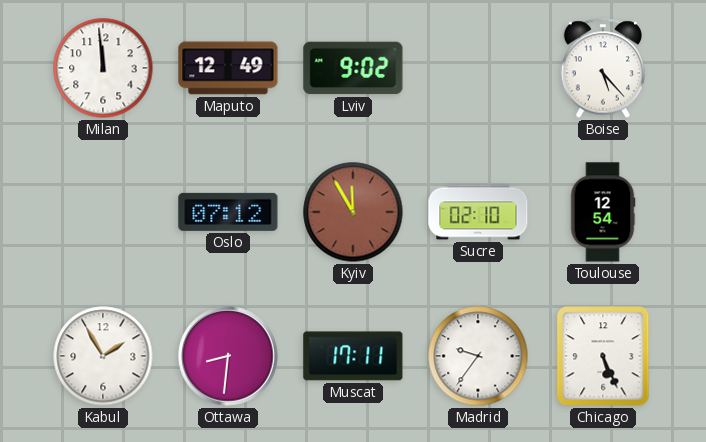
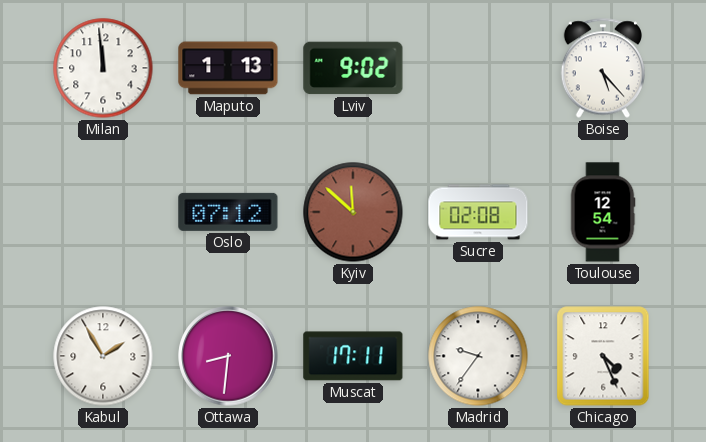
Maputo: 12:49 -> 1:13
Kyiv: 11:55 -> 11:52
Sucre: 02:10 -> 02:08
Chicago: 5:26 -> 4:26
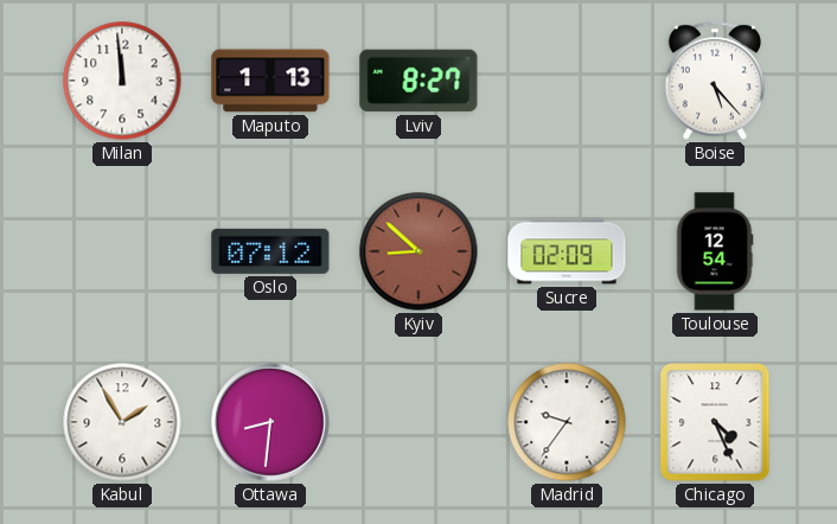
Lviv: 9:02 -> 8:27
Kyiv: 11:52 -> 8:52
Sucre: 02:08 -> 02:09
Muscat: 17:11 -> none
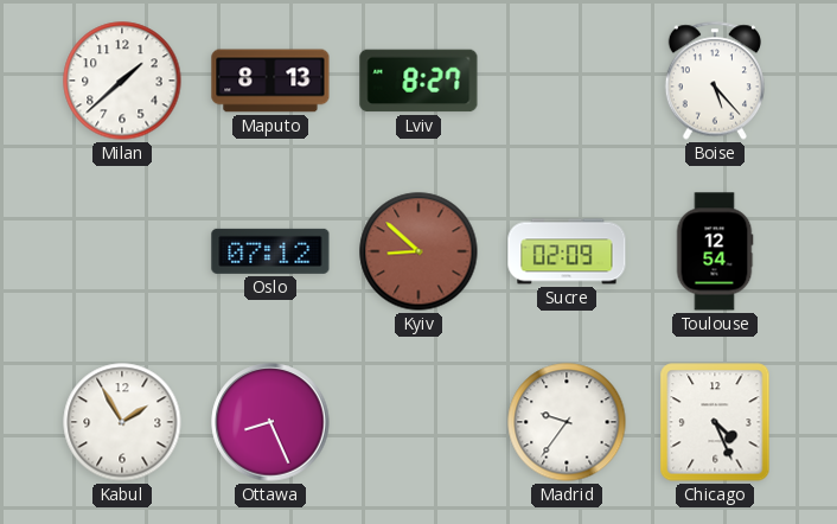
Milan: 11:59 -> 1:38
Maputo: 1:13 -> 8:13
Ottawa: 8:31 -> 8:26
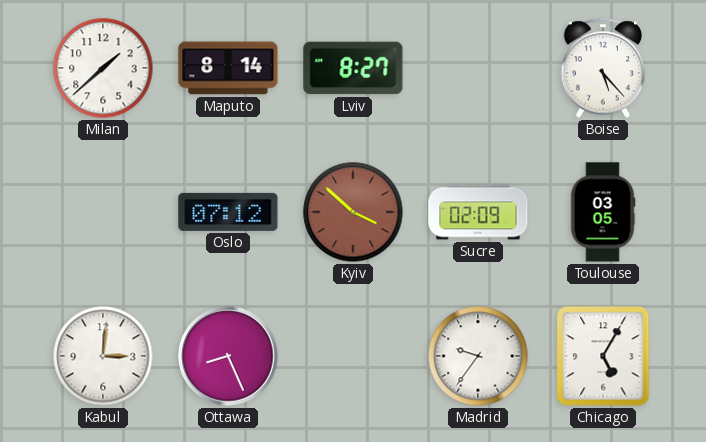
Maputo: 8:13 -> 8:14
Kyiv: 8:52 -> 3:52
Toulouse: 12:54 -> 03:05
Kabul: 1:55 -> 3:01
Chicago: 4:26 -> 5:05
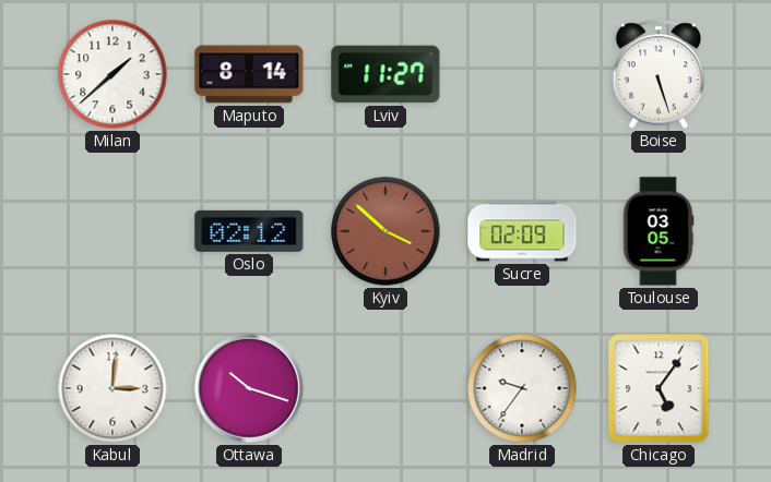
Lviv: 8:27 -> 11:27
Boise: 5:23 -> 5:27
Oslo: 07:12 -> 02:12
Ottawa: 8:26 -> 10:18
Chicago: 5:05 -> 5:06
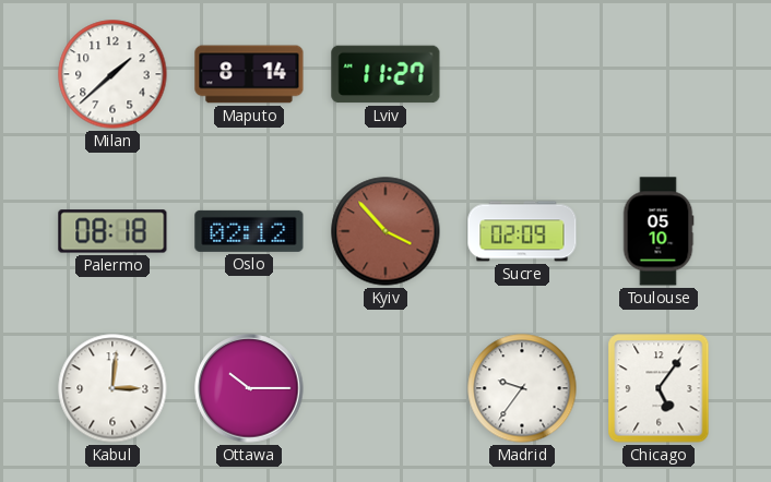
Boise: 5:27 -> none
Palermo: none -> 08:18
Kyiv: 3:52 -> 3:53
Toulouse: 03:05 -> 05:10
Ottawa: 10:18 -> 10:15
